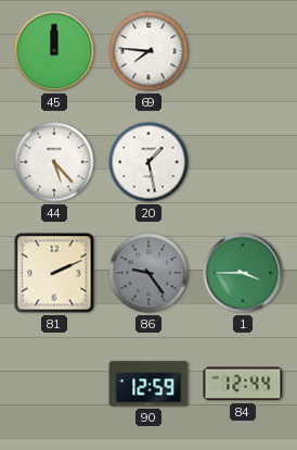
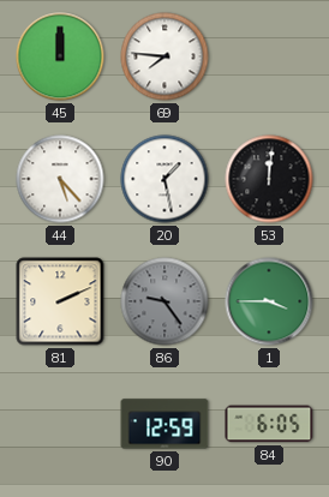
53: none -> 12:01
84: 12:44 -> 6:05
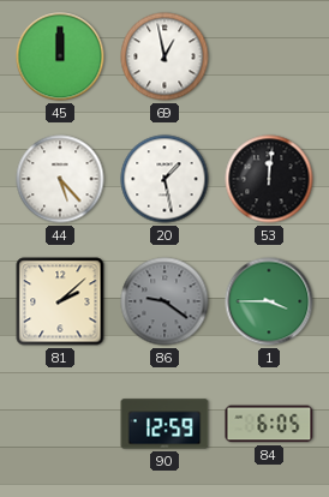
69: 7:46 -> 12:58
81: 2:11 -> 2:08
86: 9:24 -> 9:21
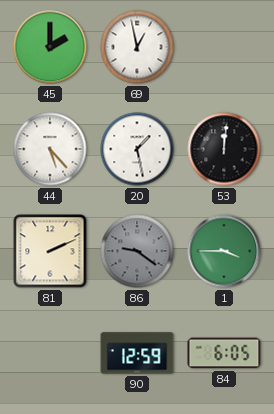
45: 12:00 -> 2:00
81: 2:08 -> 2:11
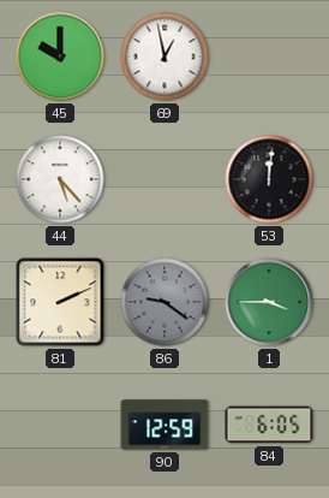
45: 2:00 -> 10:00
20: 1:28 -> none
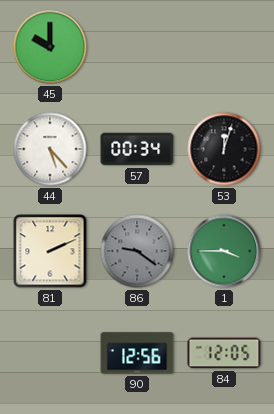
69: 12:58 -> none
57: none -> 00:34
53: 12:01 -> 12:03
90: 12:59 -> 12:56
84: 6:05 -> 12:05
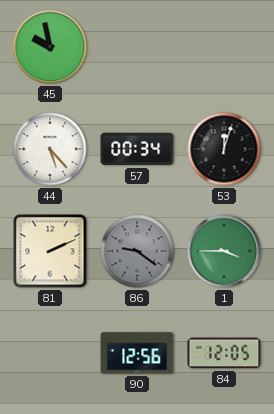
45: 10:00 -> 9:58
